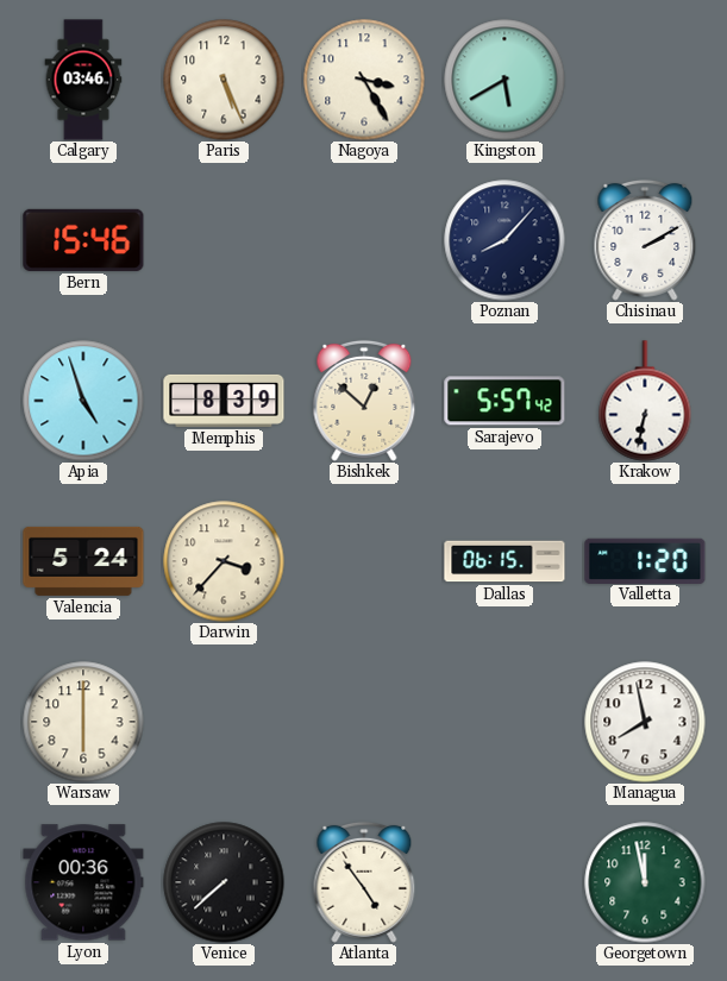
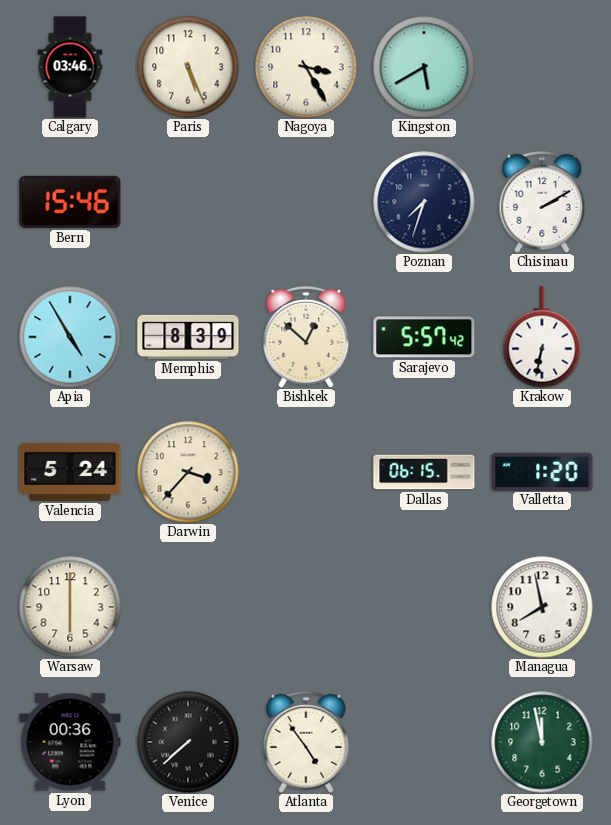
Poznan: 8:07 -> 7:33
Apia: 4:57 -> 4:55
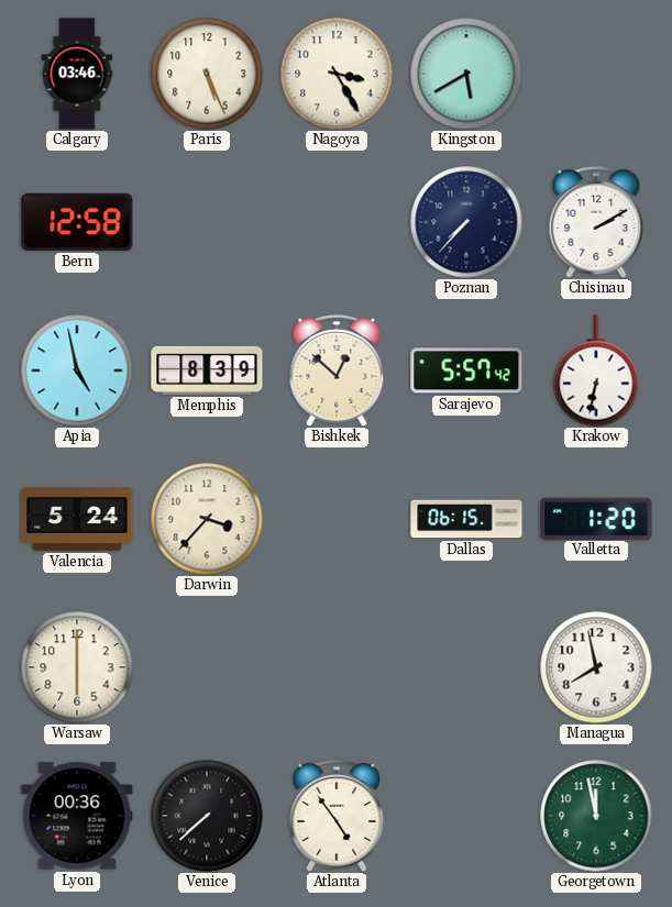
Bern: 15:46 -> 12:58
Poznan: 7:33 -> 7:37
Apia: 4:55 -> 4:58
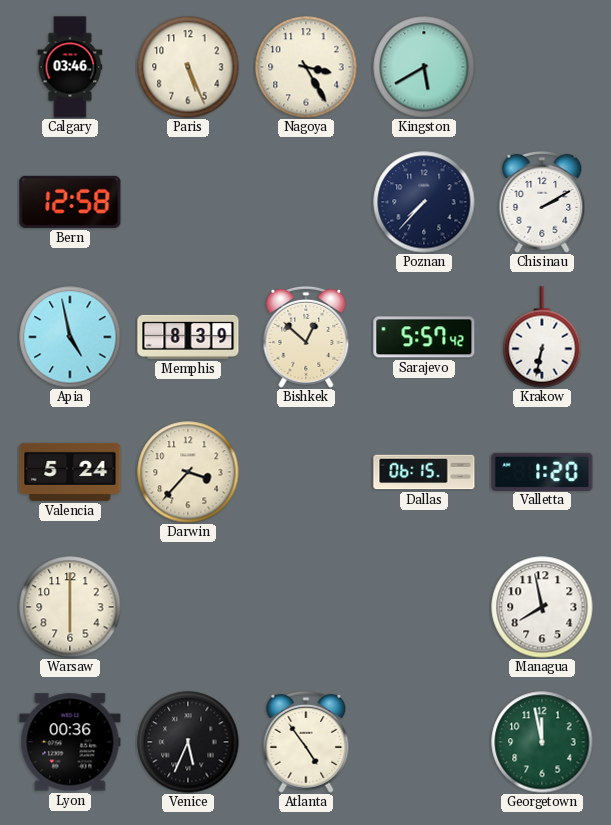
Venice: 7:38 -> 5:34
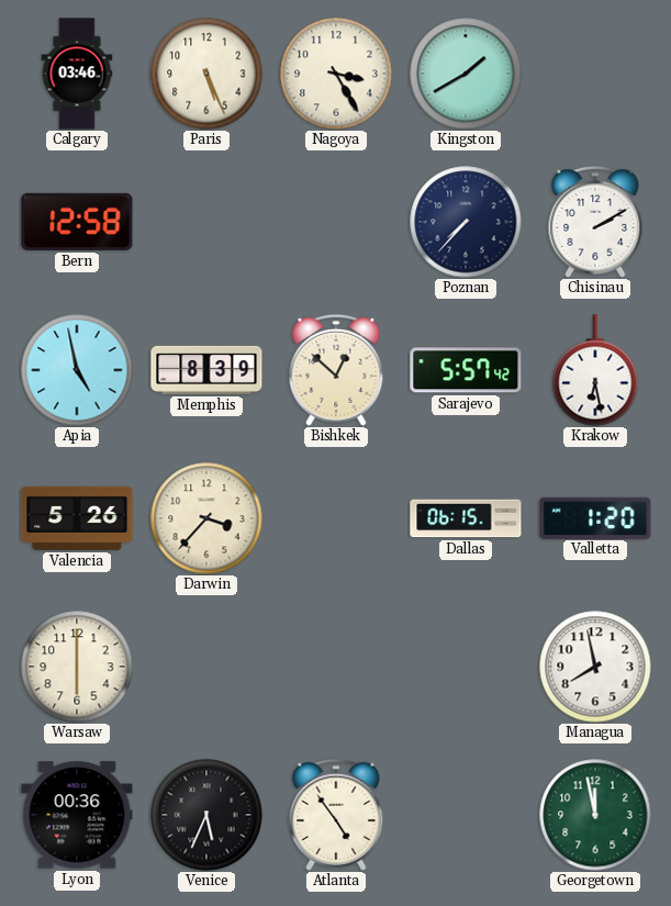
Kingston: 5:40 -> 1:40
Krakow: 6:32 -> 6:28
Valencia: 5:24 -> 5:26
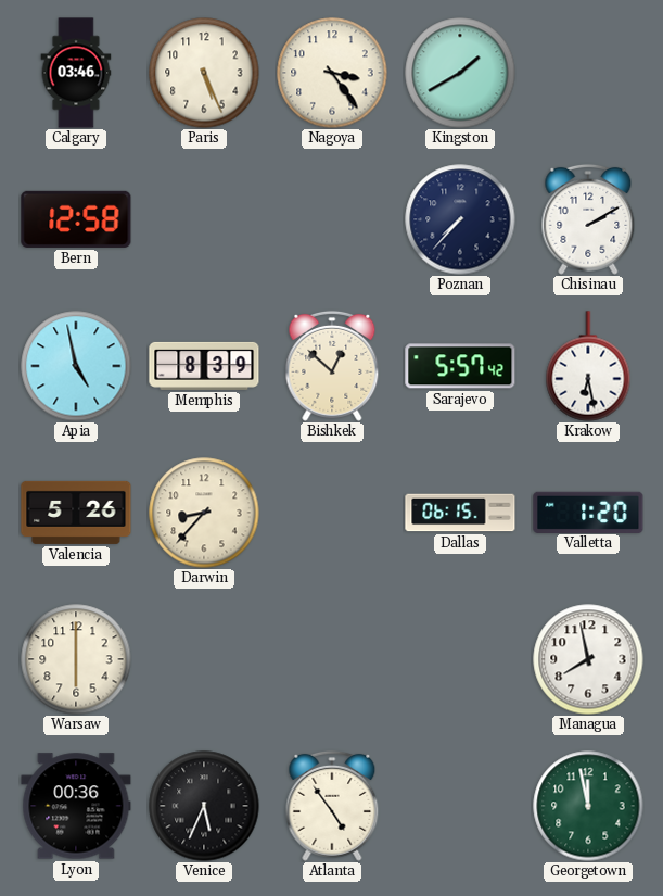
Nagoya: 3:25 -> 3:24
Darwin: 3:37 -> 8:37
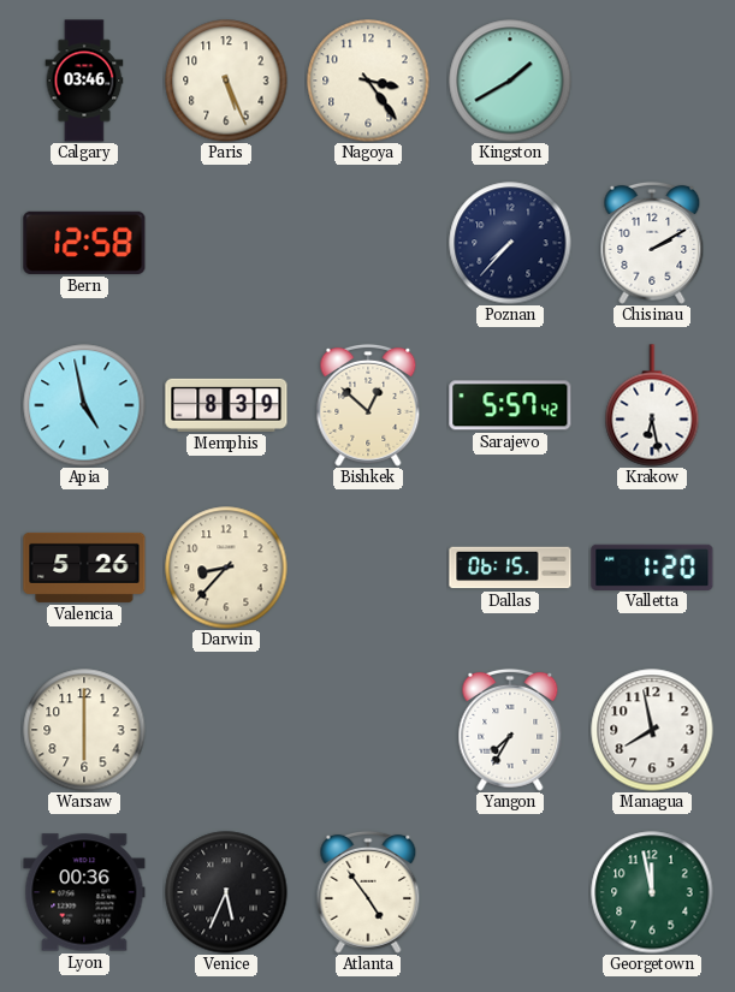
Yangon: none -> 7:35
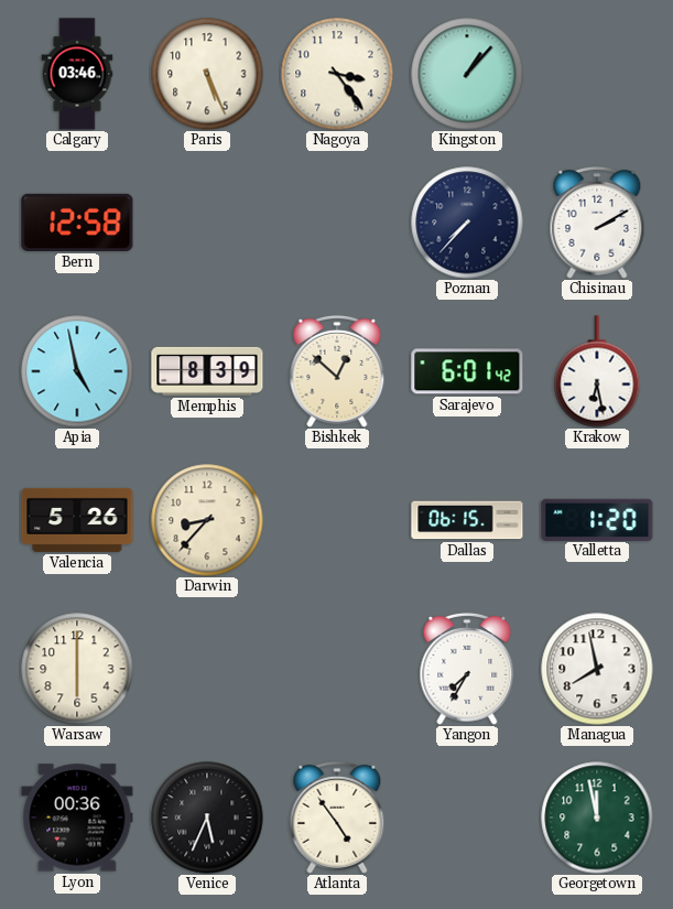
Kingston: 1:40 -> 1:07
Sarajevo: 5:57 -> 6:01
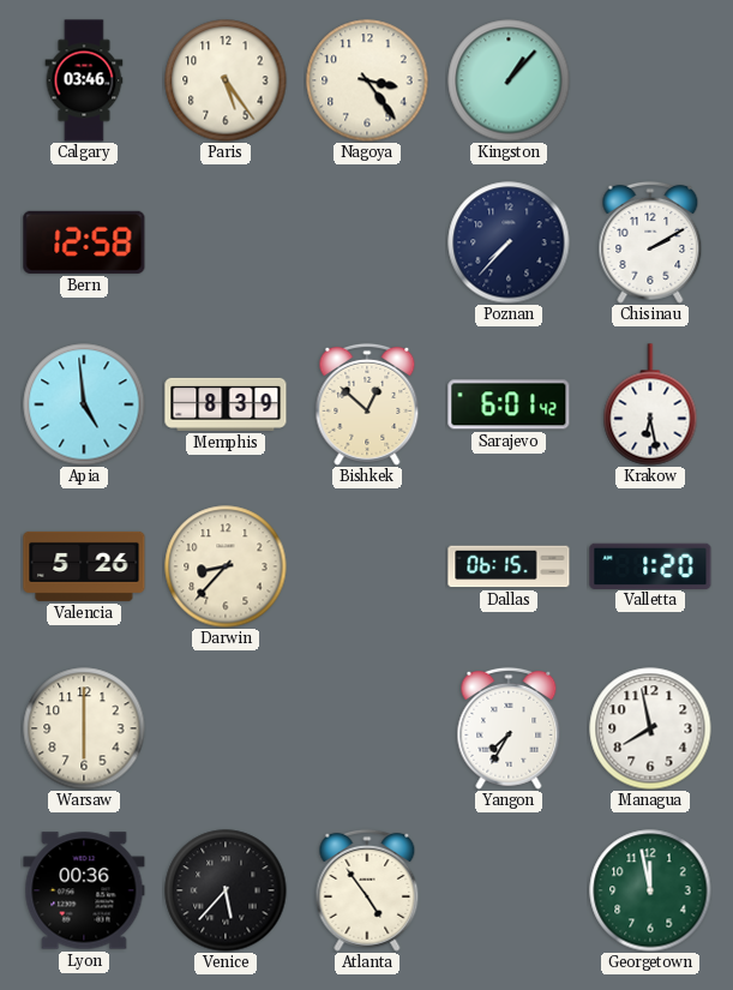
Paris: 5:26 -> 5:24
Apia: 4:58 -> 4:59
Venice: 5:34 -> 5:37
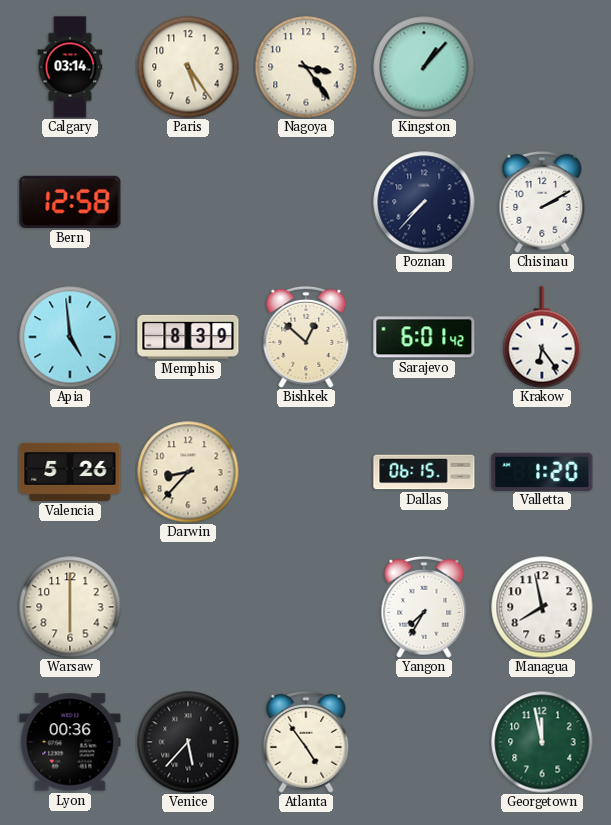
Calgary: 03:46 -> 03:14
Krakow: 6:28 -> 6:24
